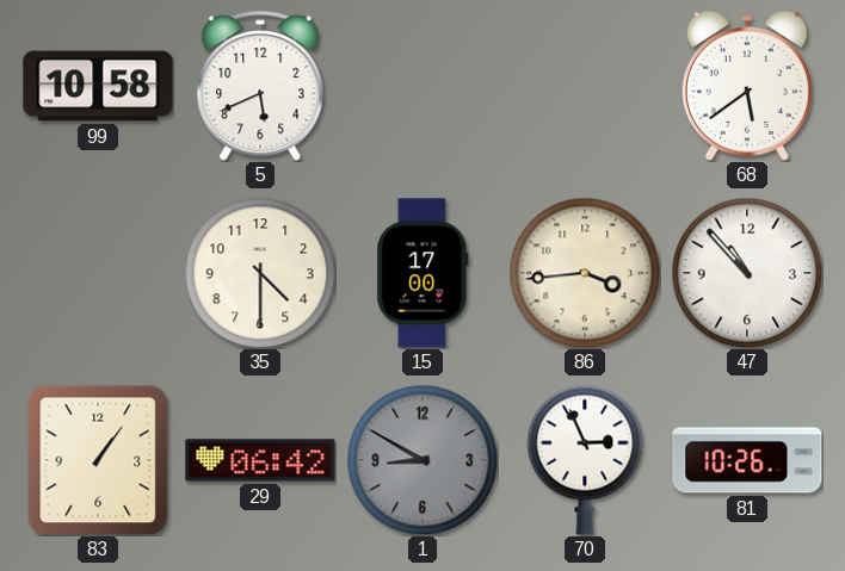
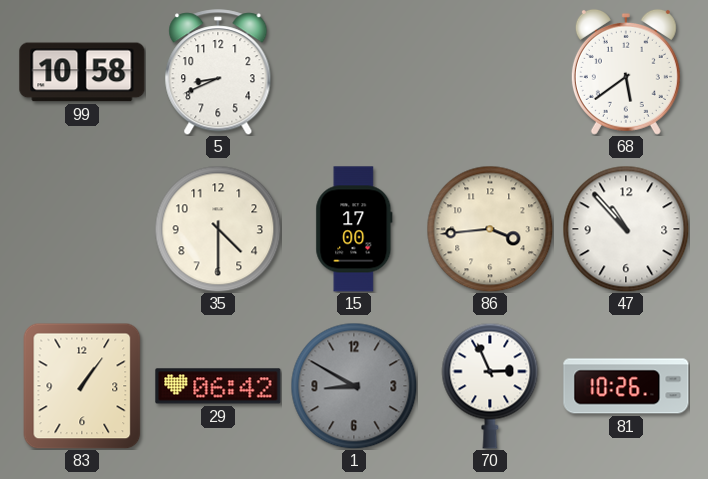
5: 5:41 -> 8:41
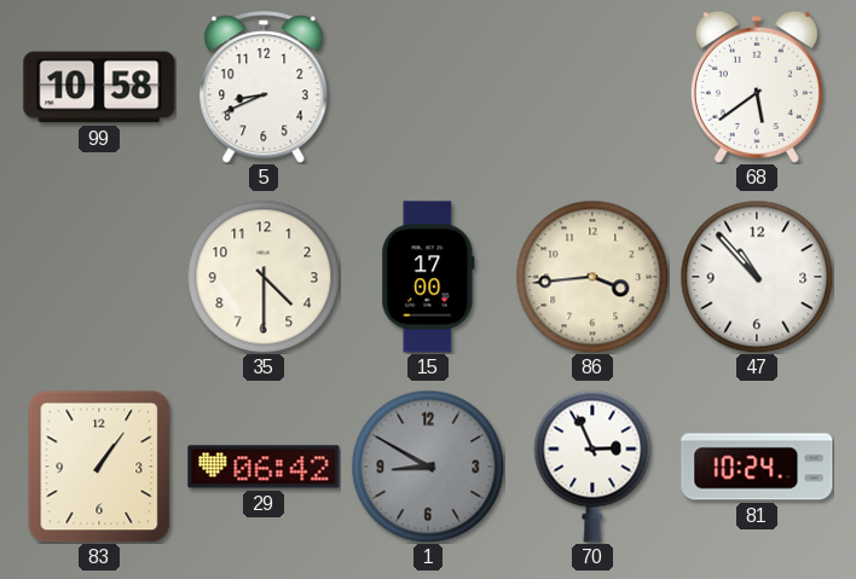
81: 10:26 -> 10:24
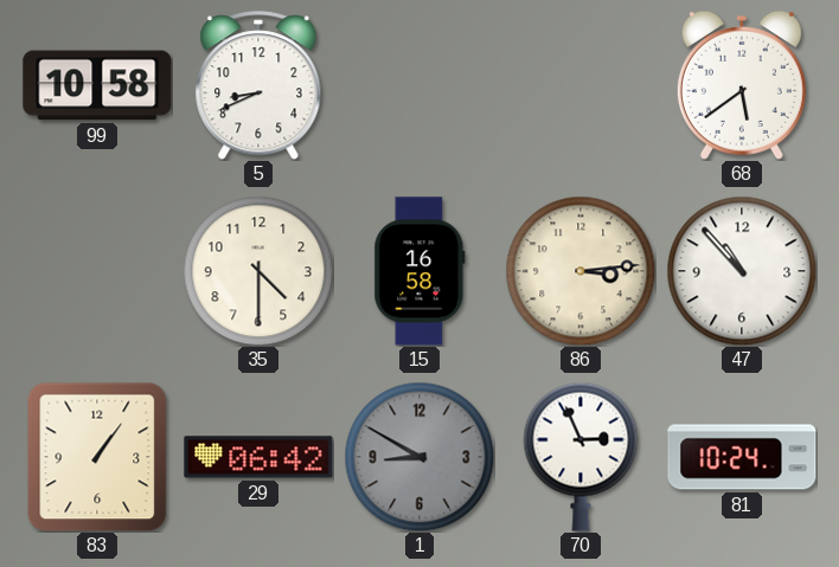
15: 17:00 -> 16:58
86: 3:44 -> 3:14
